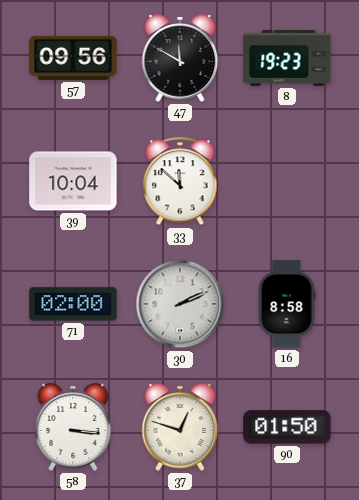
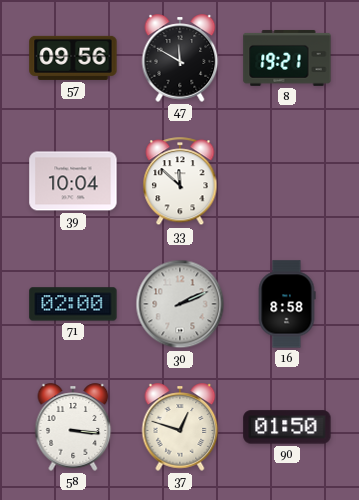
8: 19:23 -> 19:21
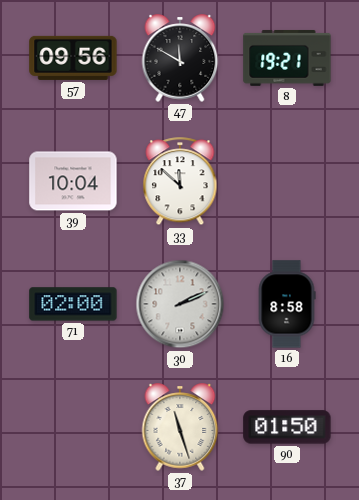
58: 3:16 -> none
37: 12:48 -> 11:27
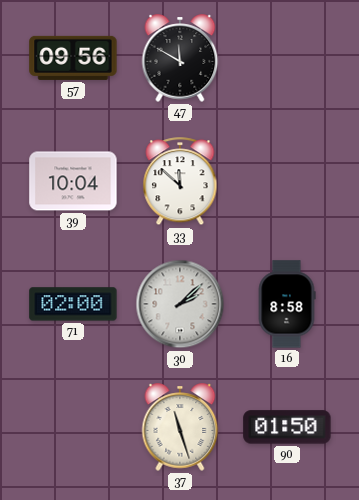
8: 19:21 -> none
30: 2:11 -> 2:08
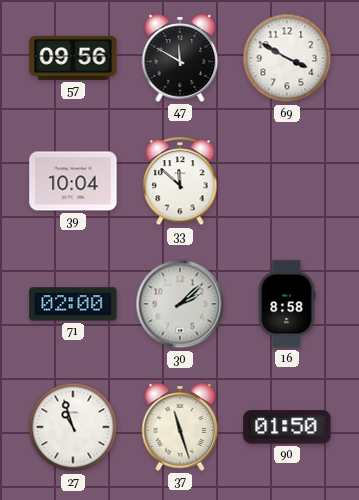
69: none -> 3:50
27: none -> 10:57
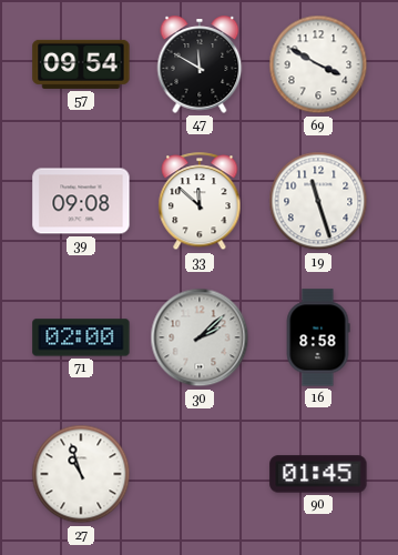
57: 09:56 -> 09:54
39: 10:04 -> 09:08
19: none -> 11:27
37: 11:27 -> none
90: 01:50 -> 01:45
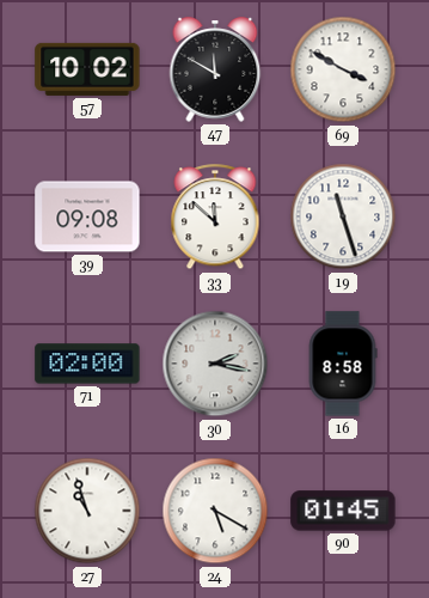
57: 09:54 -> 10:02
30: 2:08 -> 2:17
24: none -> 5:20
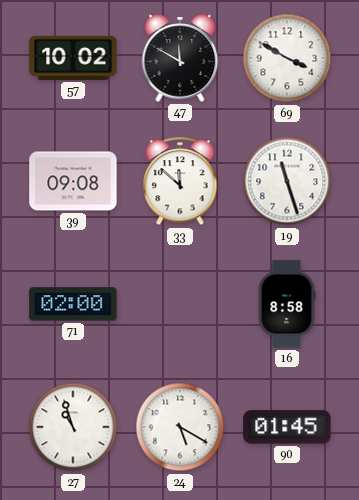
30: 2:17 -> none
